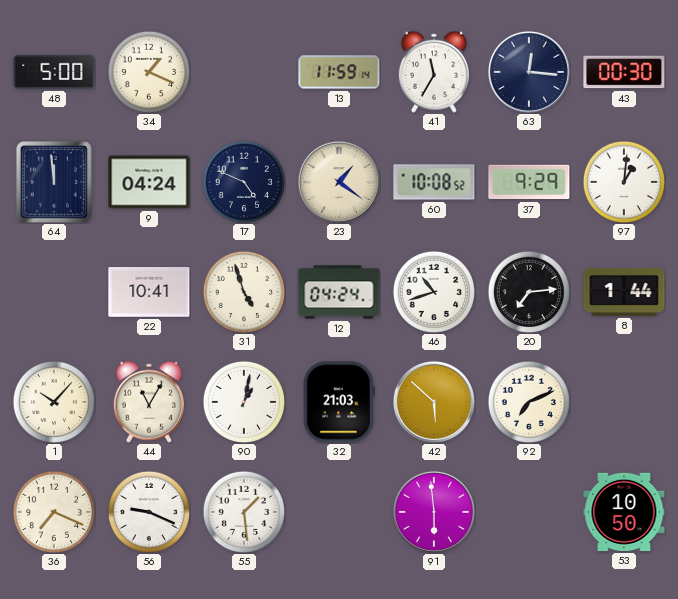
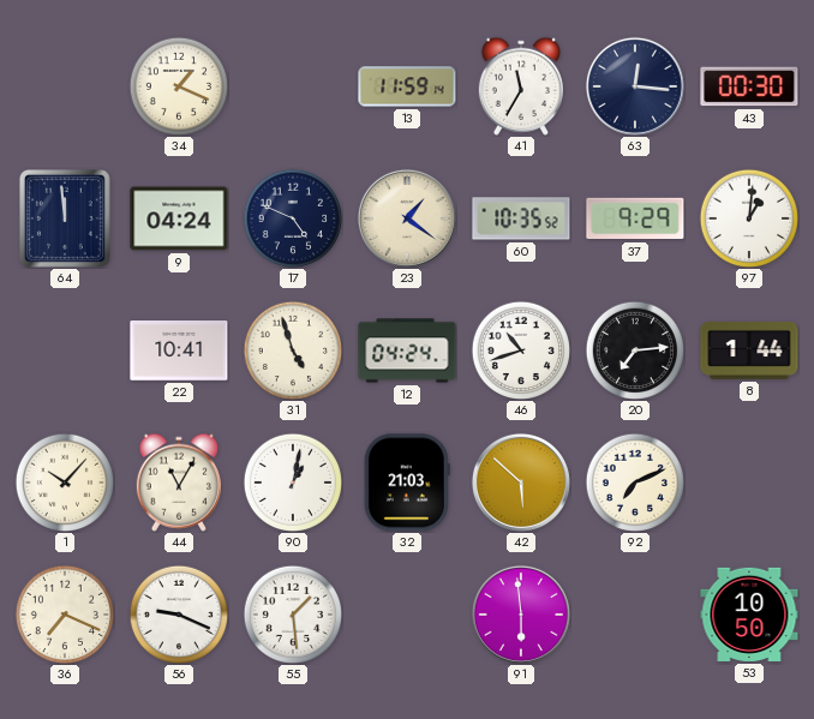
48: 5:00 -> none
60: 10:08 -> 10:35
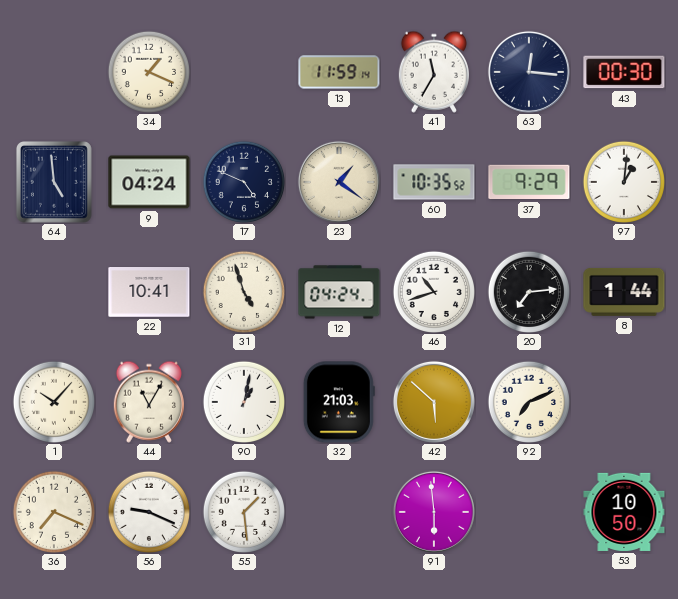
64: 11:59 -> 4:59
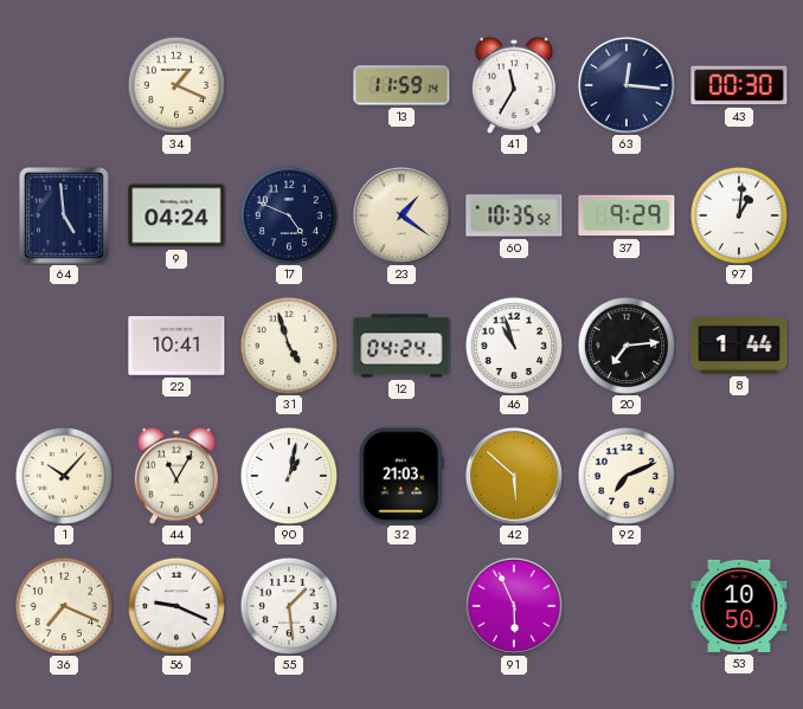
46: 10:42 -> 10:57
91: 5:59 -> 5:56
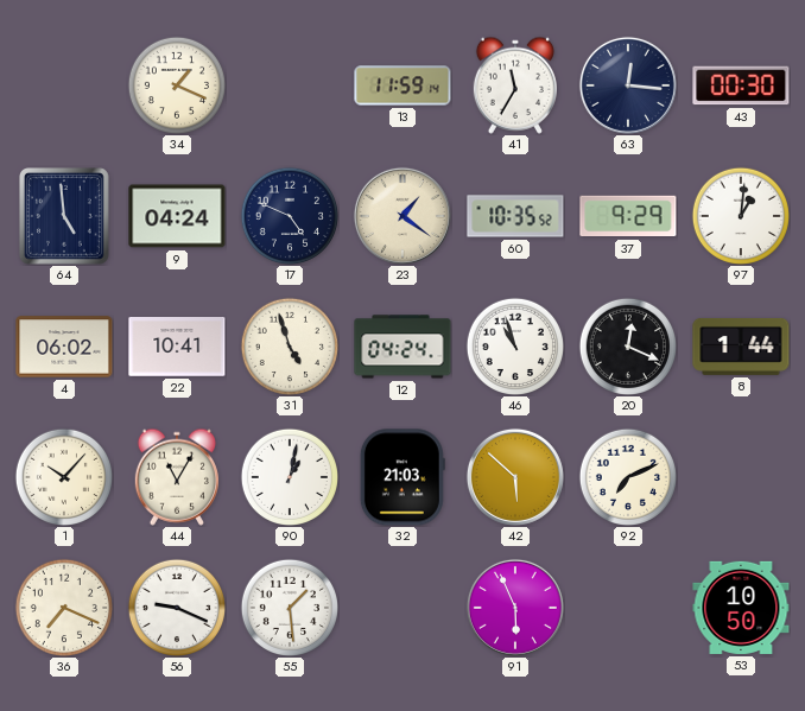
4: none -> 06:02
20: 7:14 -> 12:19
